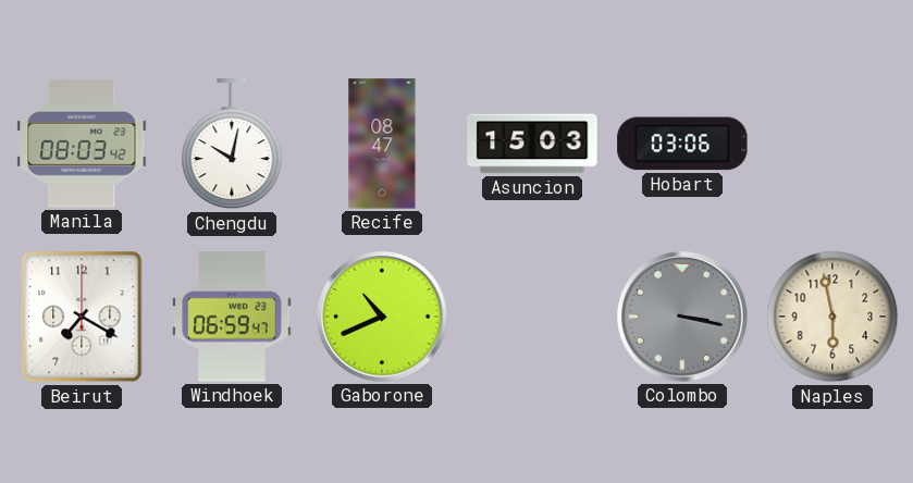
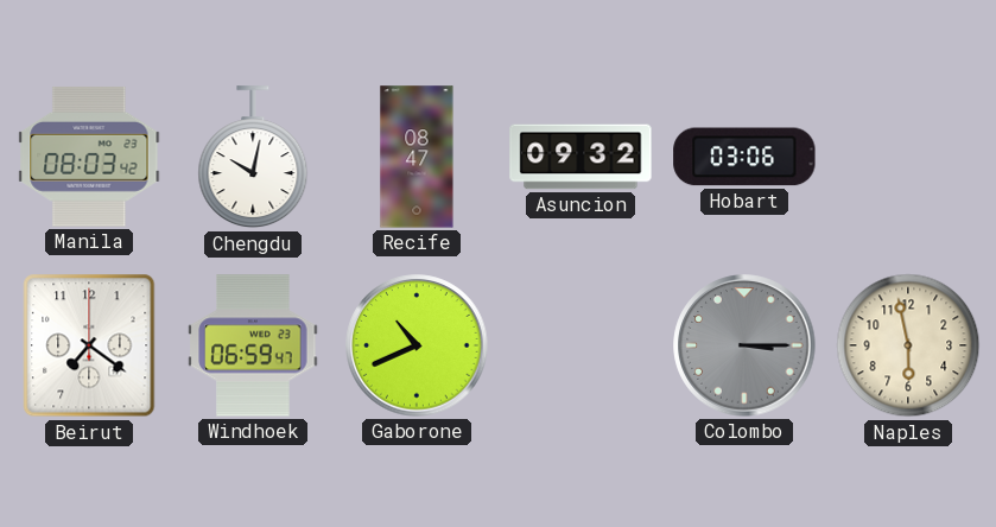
Asuncion: 15:03 -> 09:32
Beirut: 7:20 -> 7:21
Colombo: 3:17 -> 3:15
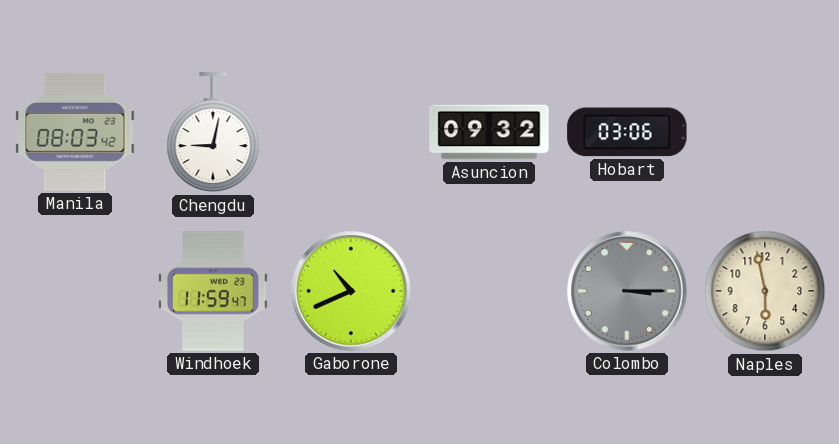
Chengdu: 10:02 -> 9:02
Recife: 08:47 -> none
Beirut: 7:21 -> none
Windhoek: 06:59 -> 11:59
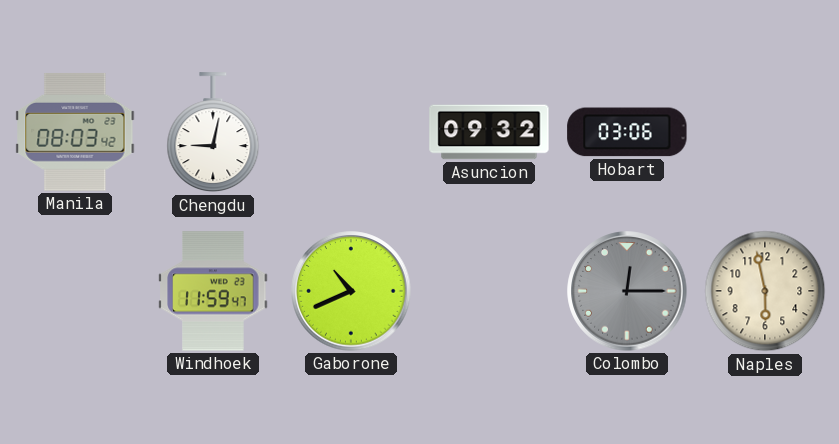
Colombo: 3:15 -> 12:15
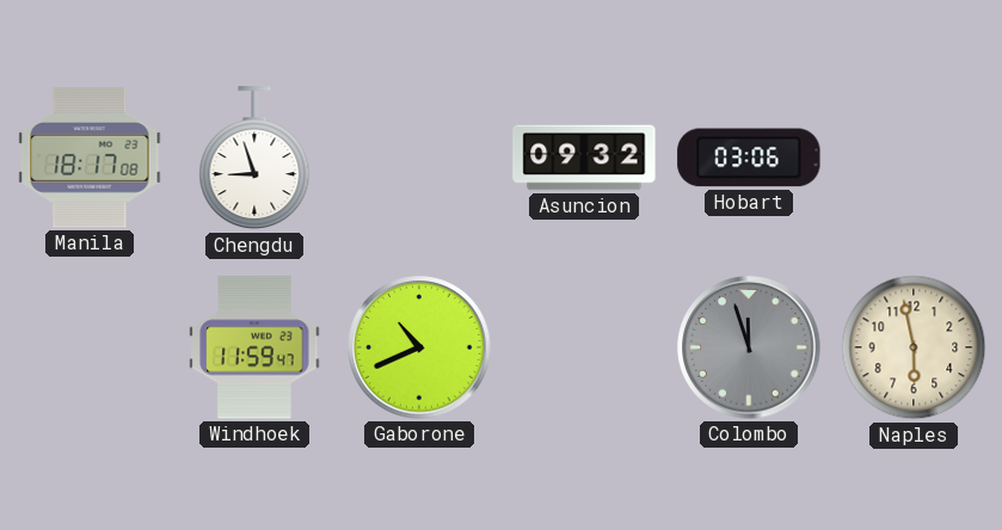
Manila: 08:03 -> 18:17
Chengdu: 9:02 -> 8:57
Colombo: 12:15 -> 11:57
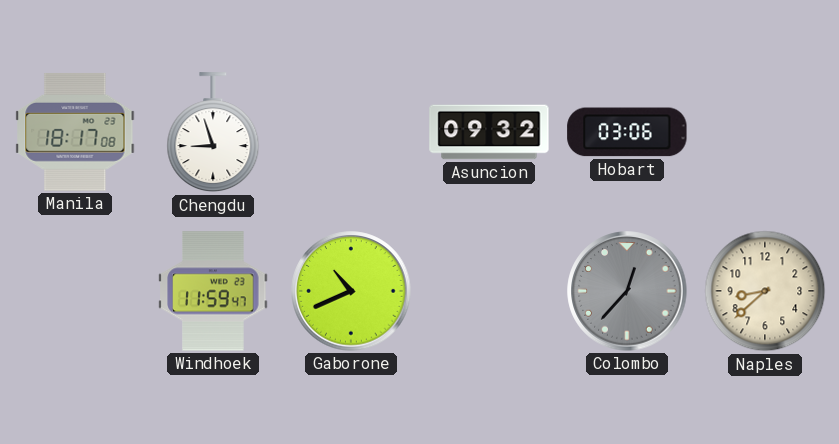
Colombo: 11:57 -> 12:37
Naples: 5:58 -> 8:38
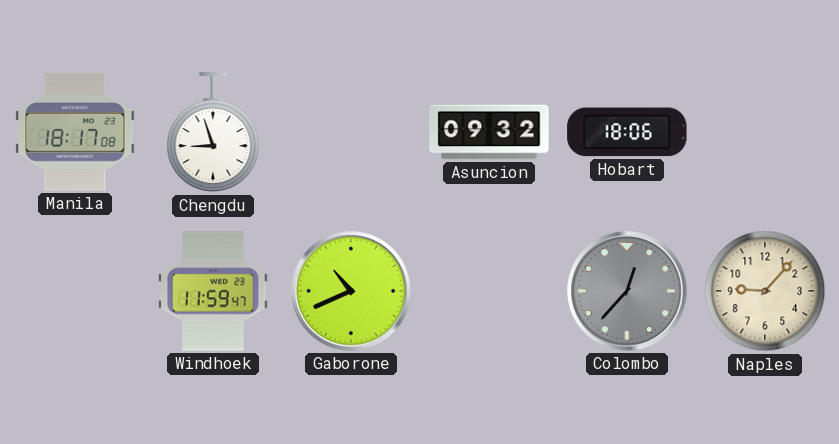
Hobart: 03:06 -> 18:06
Naples: 8:38 -> 9:07
